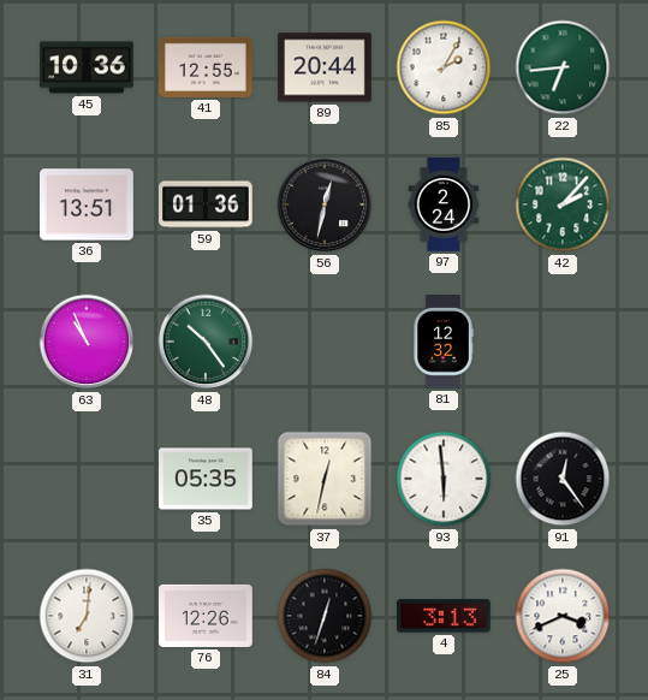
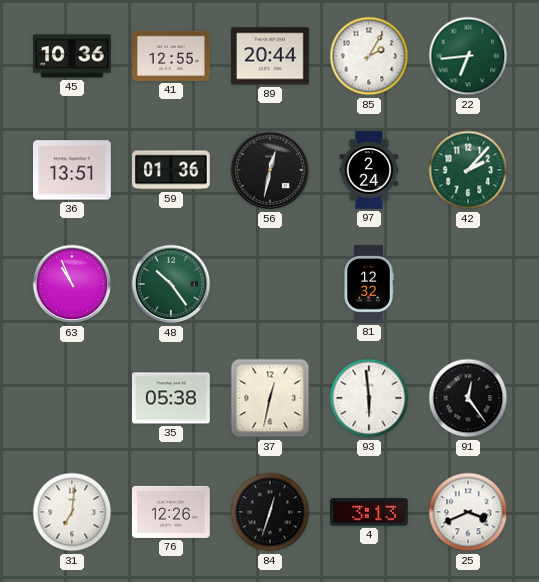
35: 05:35 -> 05:38
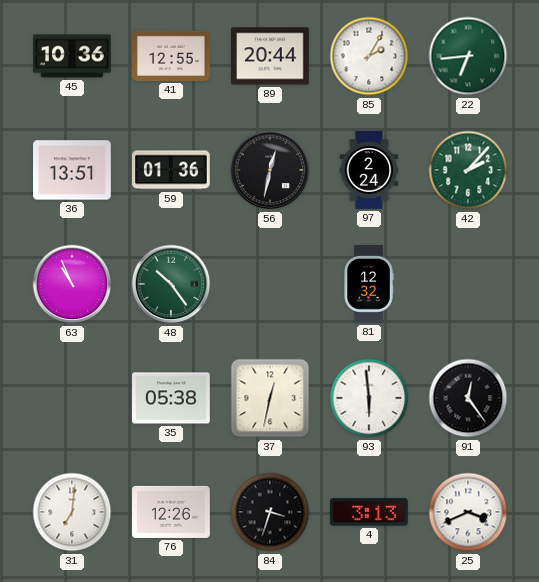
84: 12:33 -> 3:33
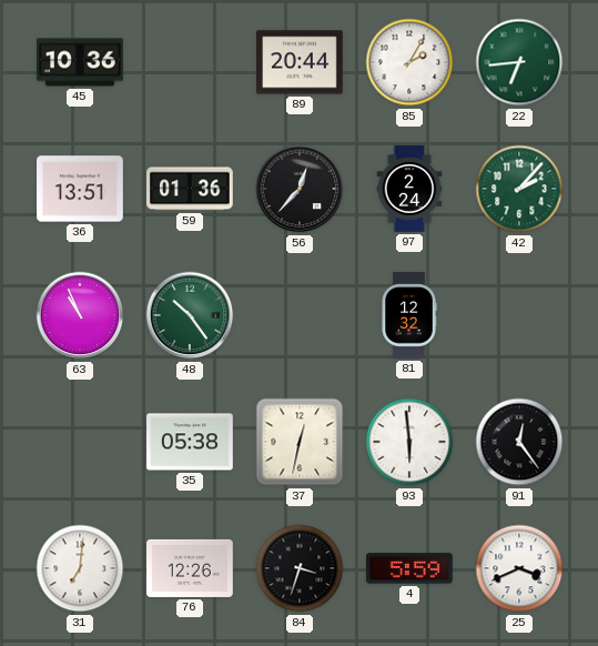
41: 12:55 -> none
56: 12:32 -> 12:37
4: 3:13 -> 5:59
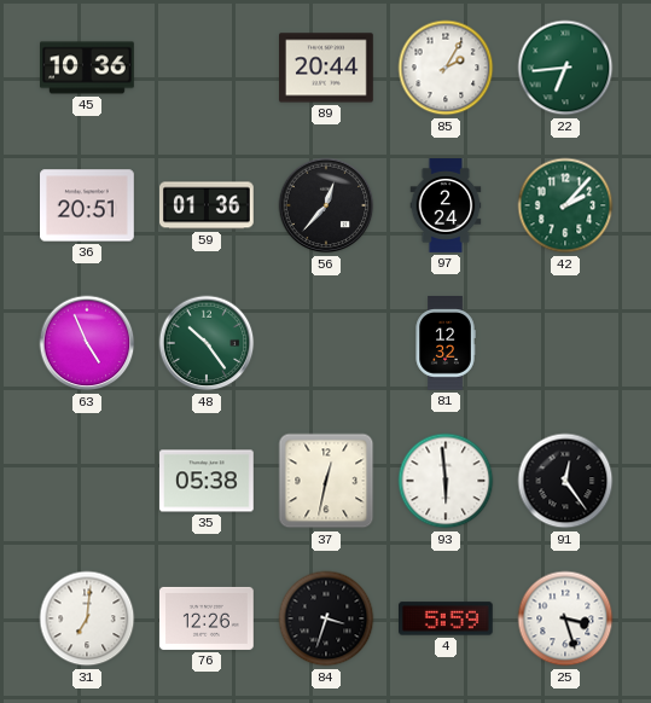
36: 13:51 -> 20:51
63: 10:56 -> 4:56
25: 3:41 -> 3:27
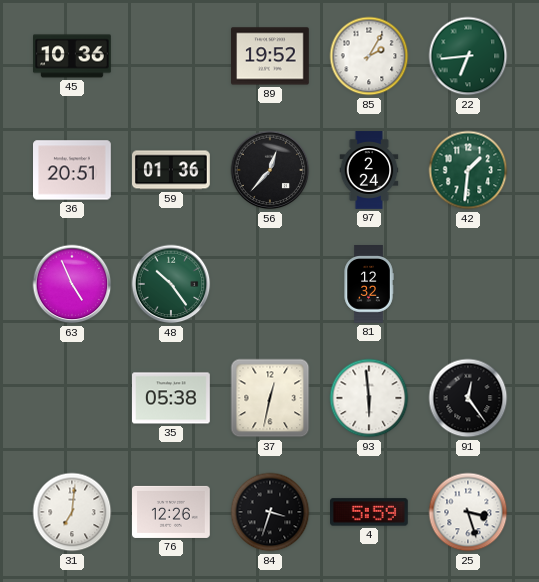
89: 20:44 -> 19:52
42: 2:07 -> 1:31
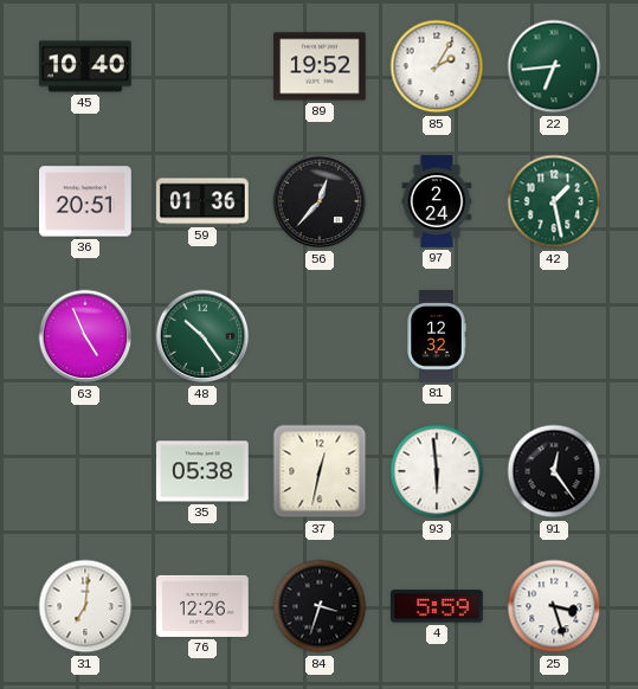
45: 10:36 -> 10:40
42: 1:31 -> 1:28
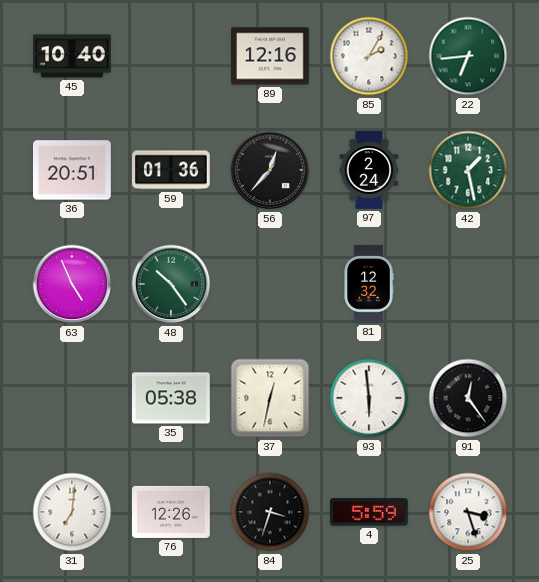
89: 19:52 -> 12:16
